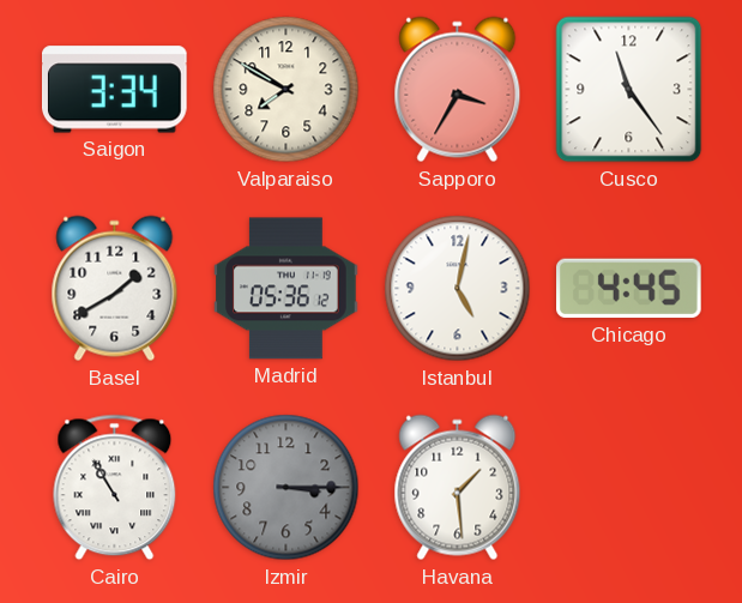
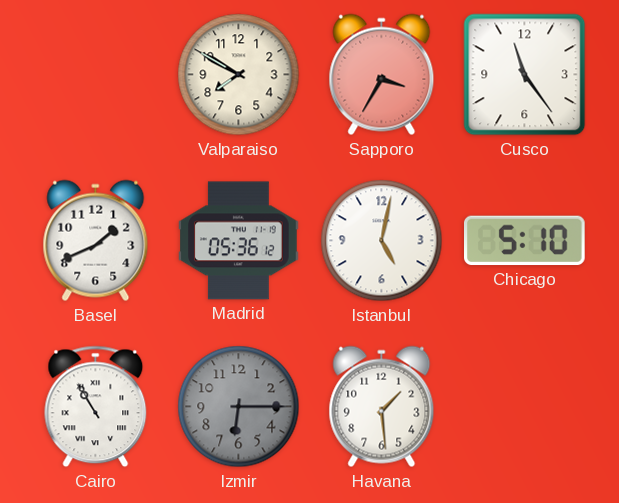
Saigon: 3:34 -> none
Basel: 1:40 -> 1:41
Chicago: 4:45 -> 5:10
Izmir: 3:15 -> 6:15
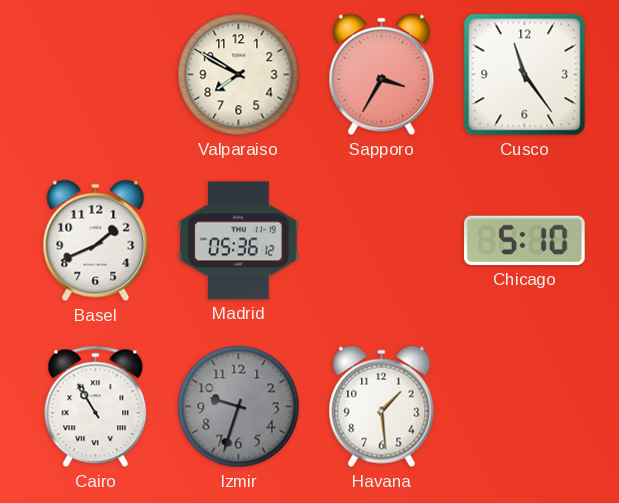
Istanbul: 5:02 -> none
Izmir: 6:15 -> 9:33
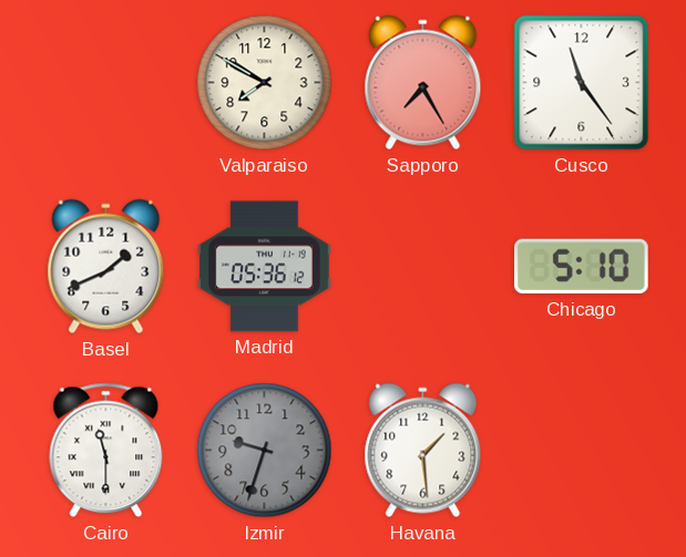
Sapporo: 3:35 -> 7:25
Cairo: 10:55 -> 11:30
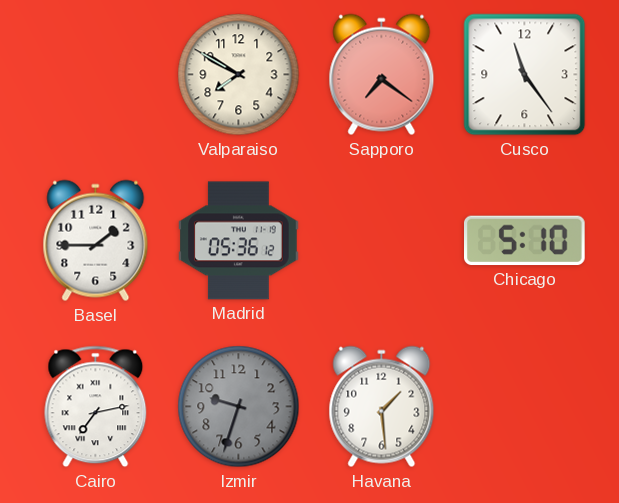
Sapporo: 7:25 -> 7:21
Basel: 1:41 -> 1:45
Cairo: 11:30 -> 7:13
